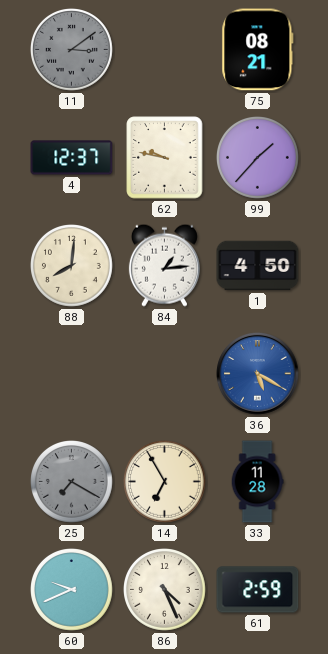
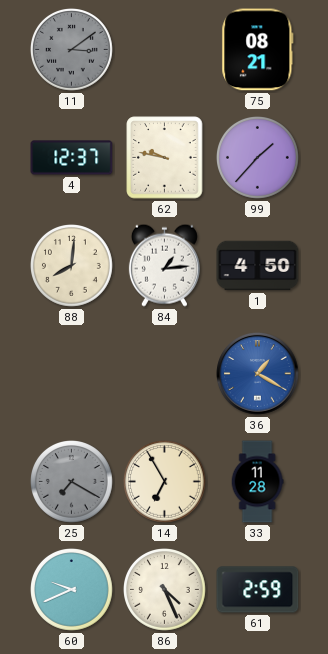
36: 5:20 -> 1:20
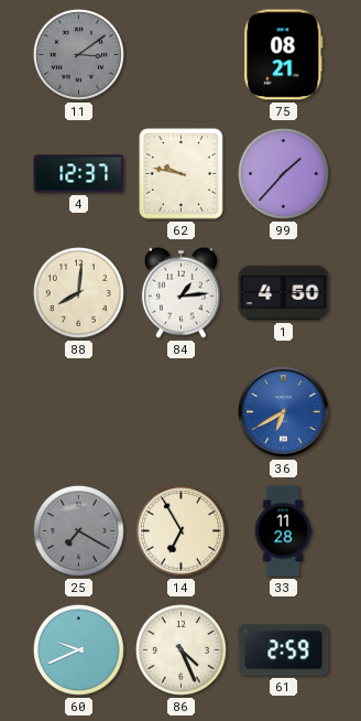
36: 1:20 -> 6:40
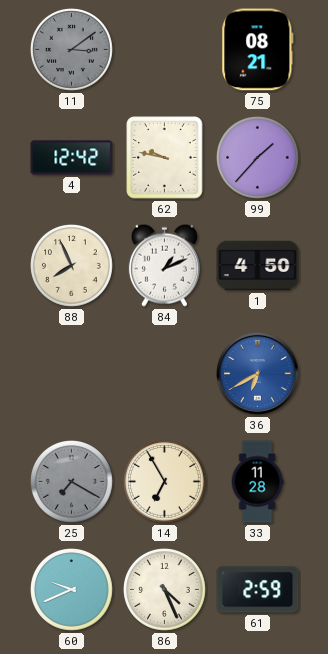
4: 12:37 -> 12:42
88: 8:01 -> 7:56
84: 1:14 -> 1:11
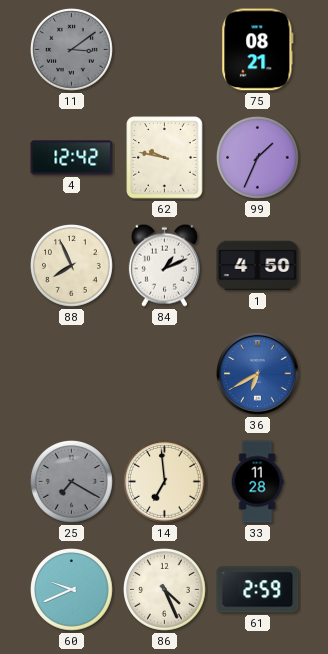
99: 1:37 -> 1:34
14: 6:55 -> 6:59
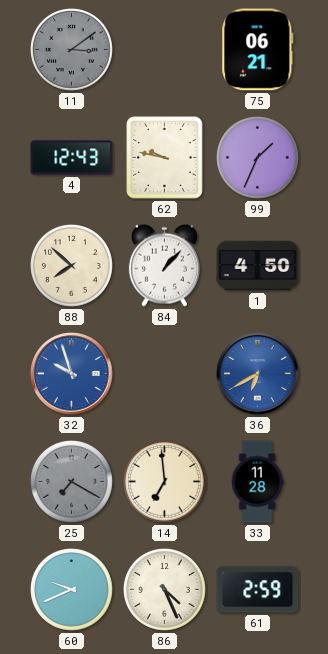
75: 08:21 -> 06:21
4: 12:42 -> 12:43
88: 7:56 -> 7:52
84: 1:11 -> 1:07
32: none -> 9:57
